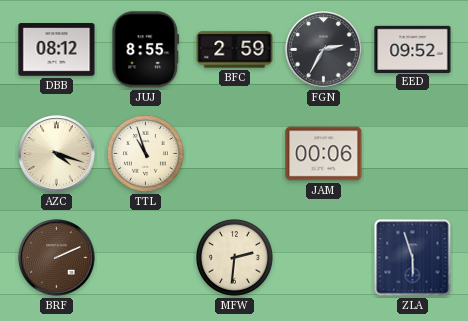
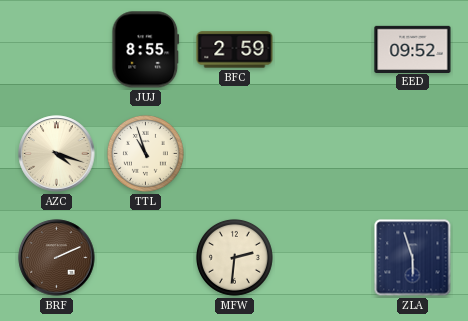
DBB: 08:12 -> none
FGN: 2:35 -> none
JAM: 00:06 -> none
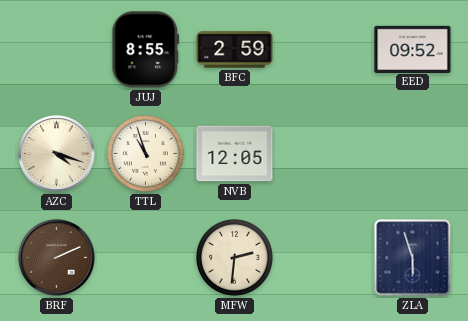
NVB: none -> 12:05
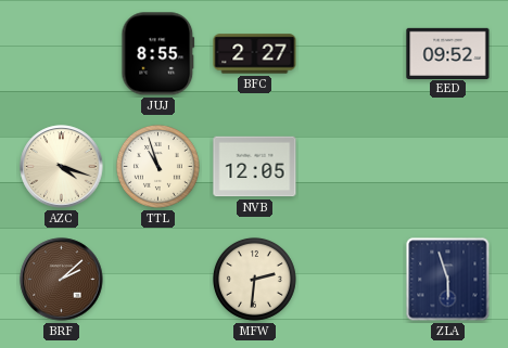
BFC: 2:59 -> 2:27
BRF: 2:11 -> 2:08
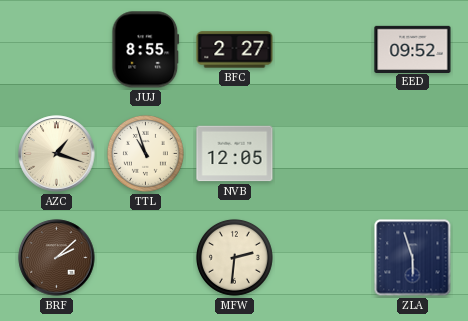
AZC: 4:18 -> 1:18
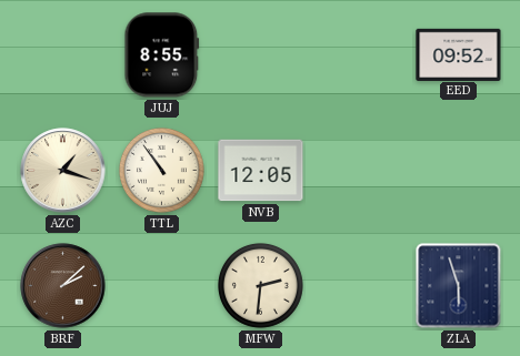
BFC: 2:27 -> none
TTL: 10:57 -> 10:54
